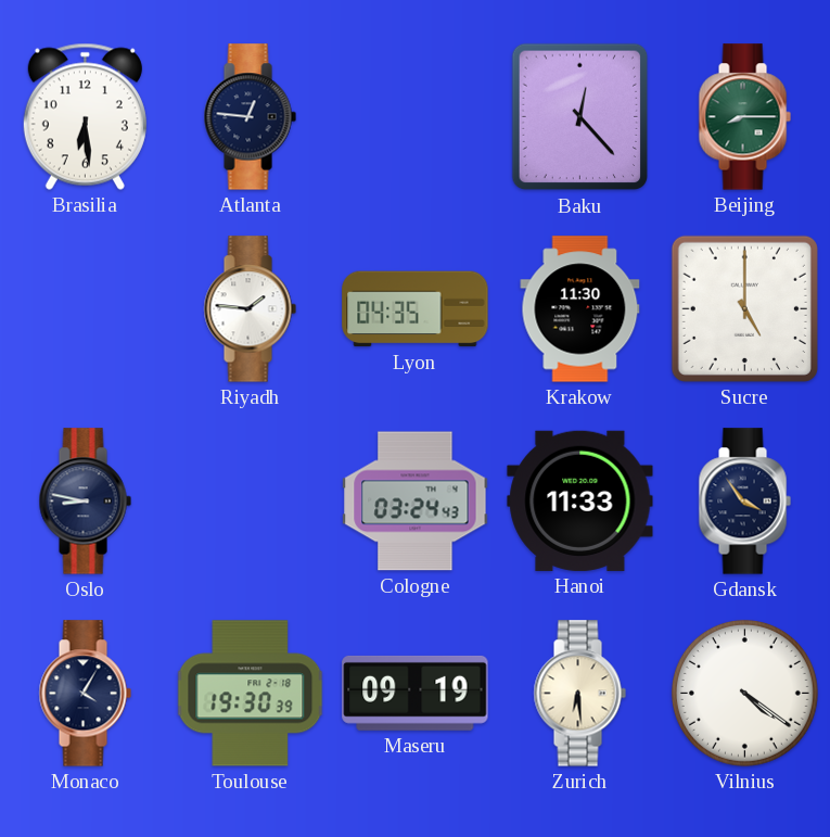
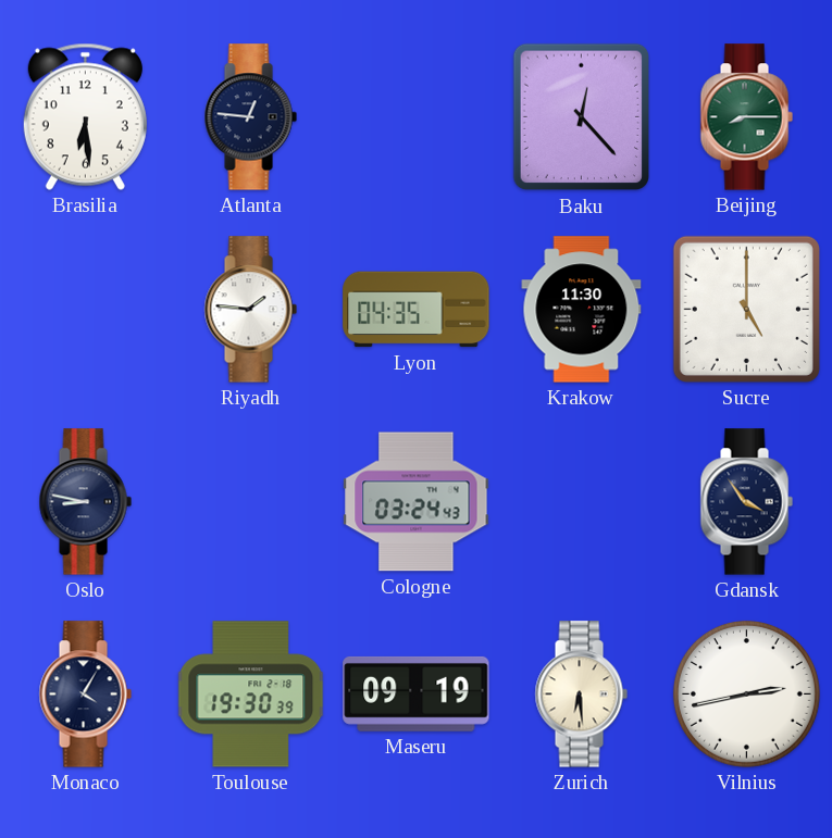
Hanoi: 11:33 -> none
Vilnius: 4:21 -> 2:43
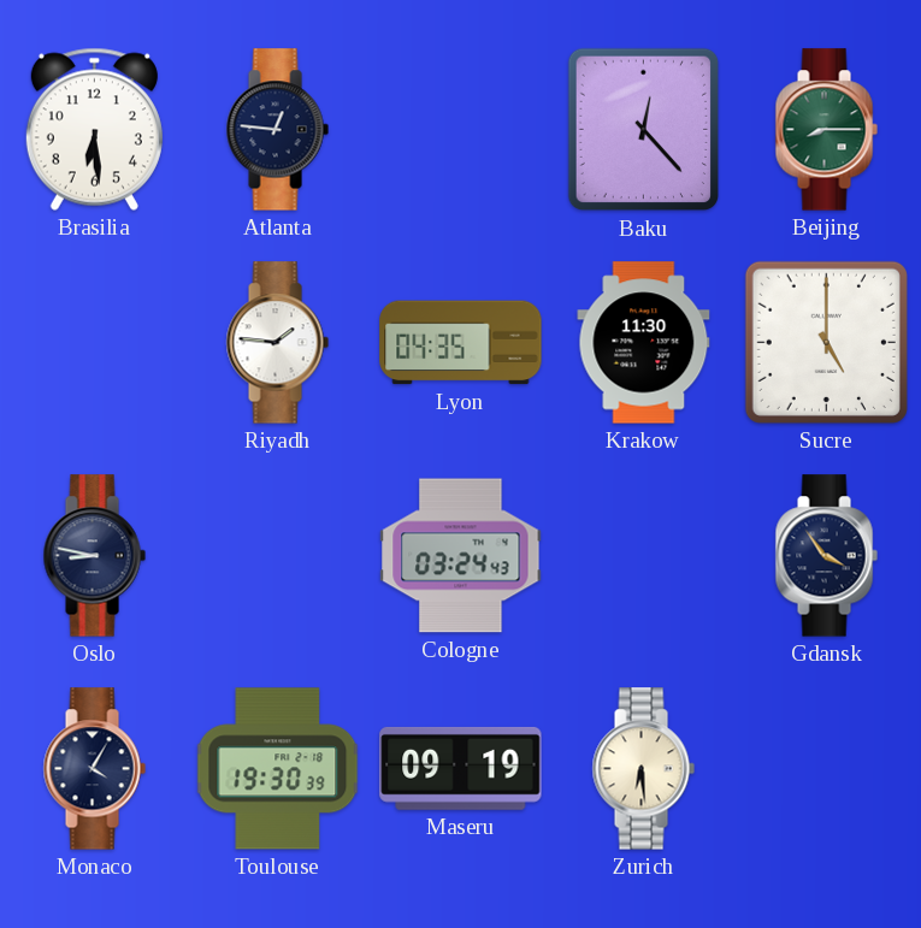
Vilnius: 2:43 -> none
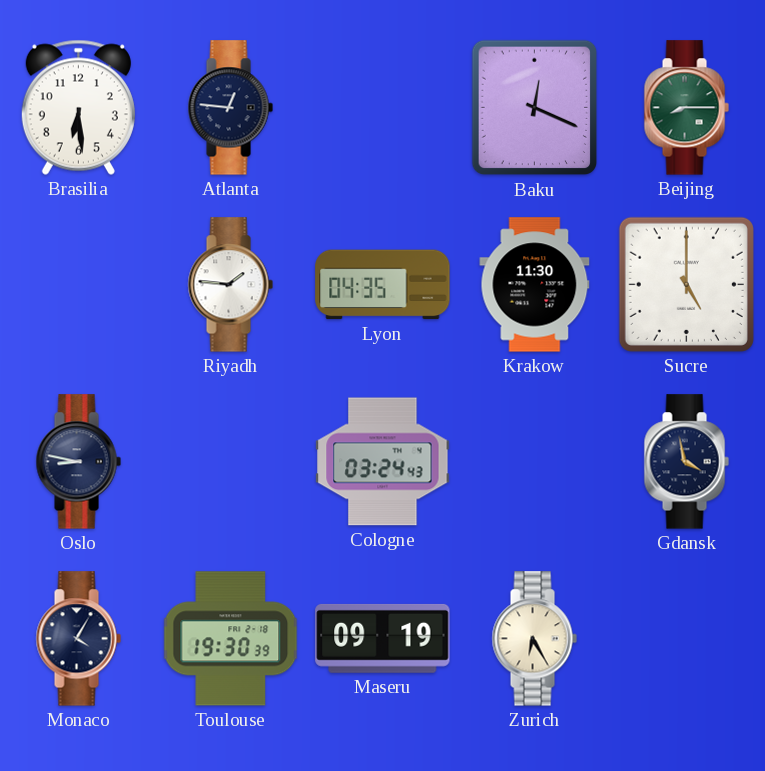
Baku: 12:23 -> 12:19
Gdansk: 3:54 -> 3:58
Zurich: 6:29 -> 6:25
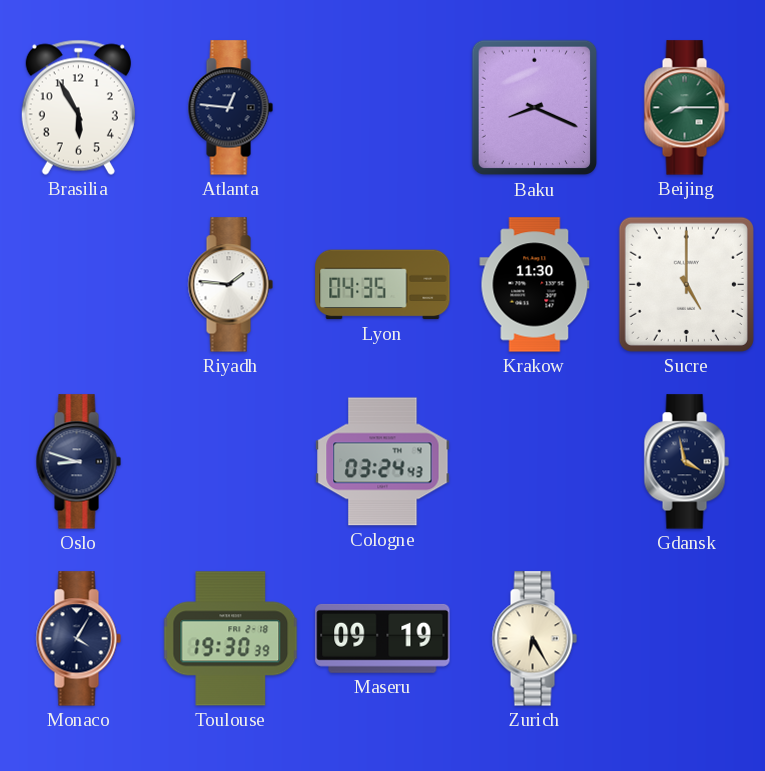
Brasilia: 6:29 -> 5:55
Baku: 12:19 -> 8:19
Oslo: 8:47 -> 8:48
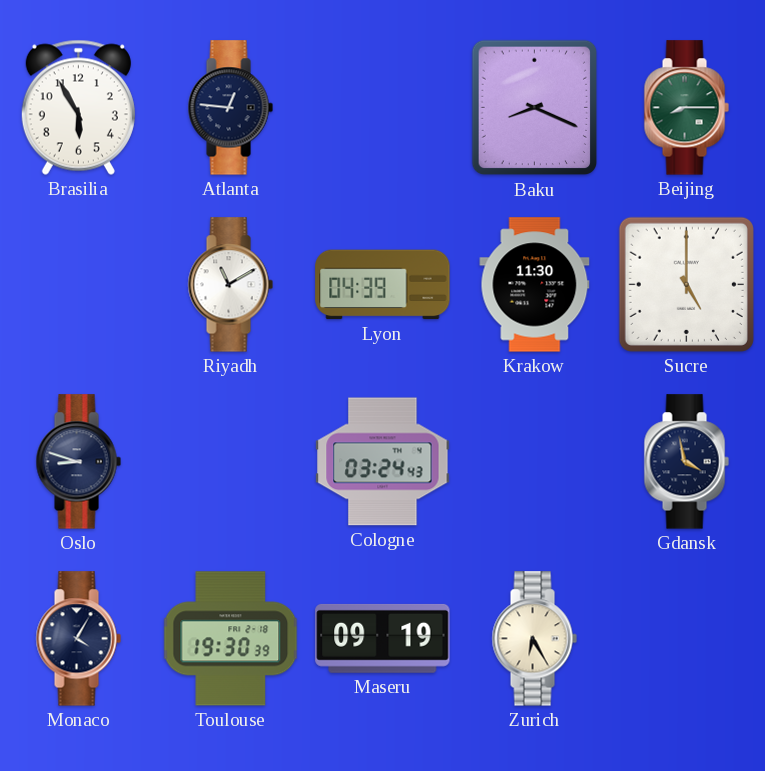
Riyadh: 1:46 -> 11:10
Lyon: 04:35 -> 04:39
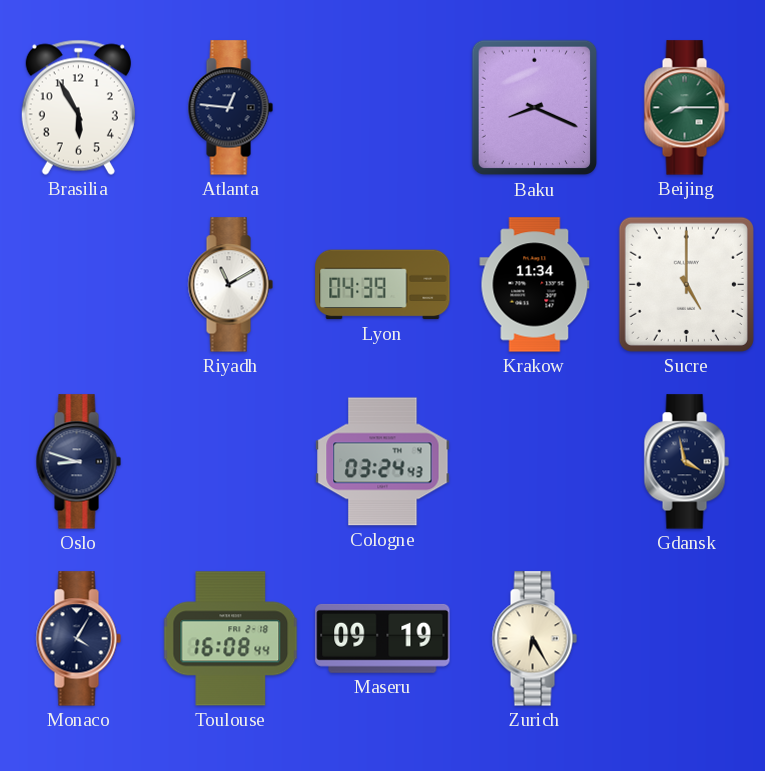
Krakow: 11:30 -> 11:34
Toulouse: 19:30 -> 16:08
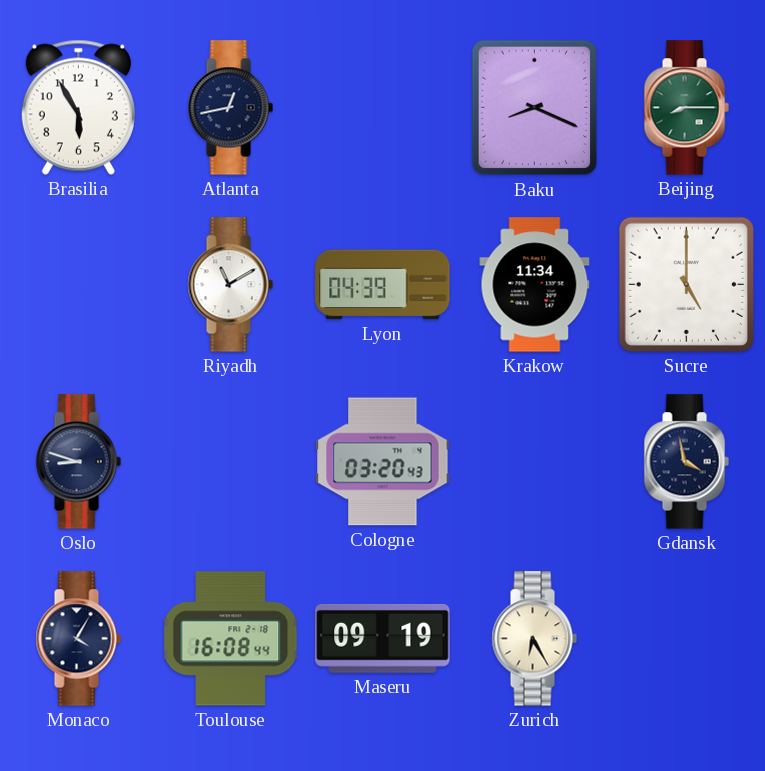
Atlanta: 12:46 -> 12:43
Cologne: 03:24 -> 03:20
